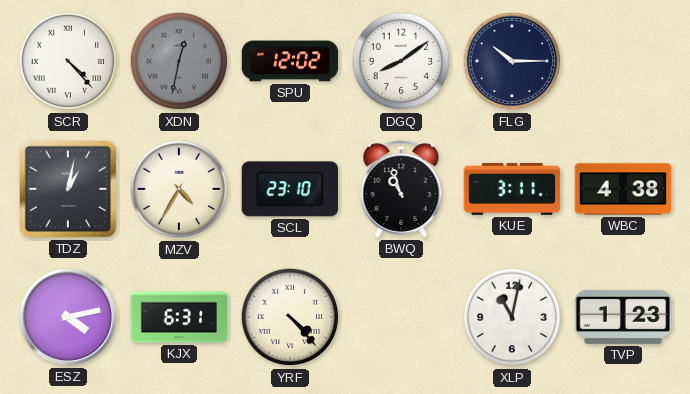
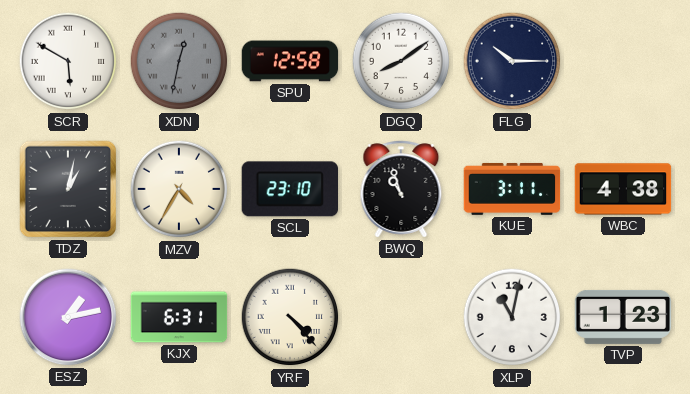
SCR: 4:23 -> 5:50
SPU: 12:02 -> 12:58
ESZ: 4:13 -> 1:13
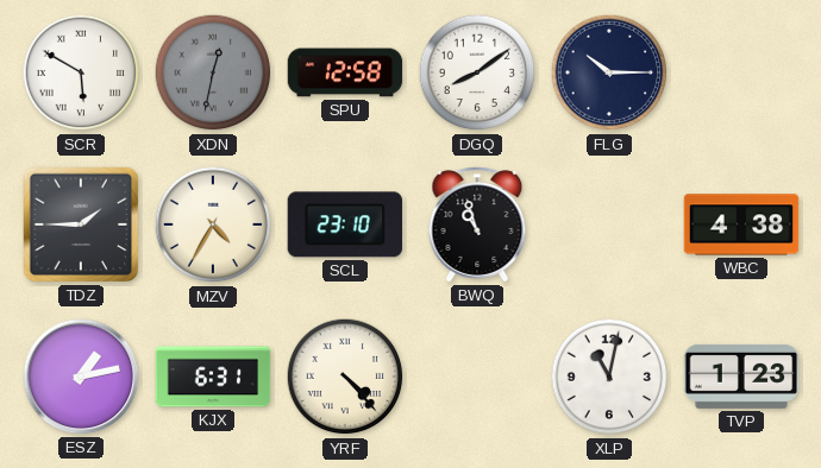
TDZ: 1:02 -> 1:45
KUE: 3:11 -> none
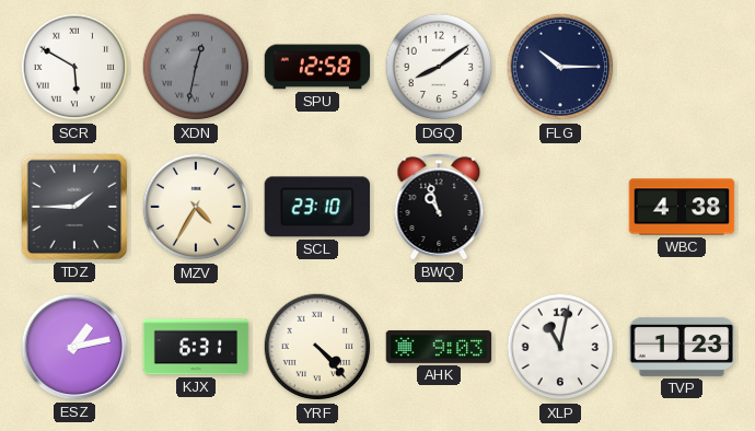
AHK: none -> 9:03
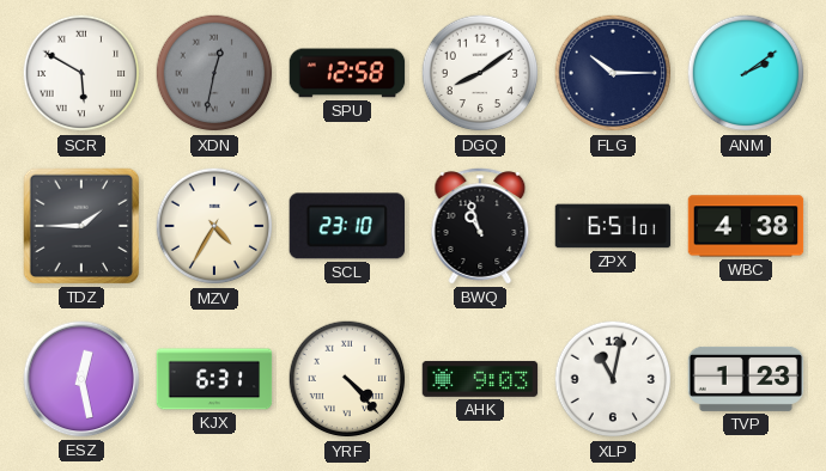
ANM: none -> 2:09
ZPX: none -> 6:51
ESZ: 1:13 -> 12:28
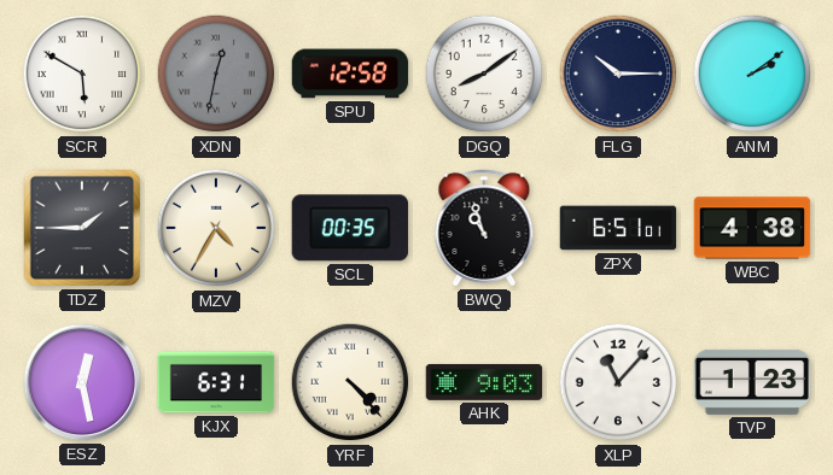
SCL: 23:10 -> 00:35
XLP: 11:02 -> 11:07
